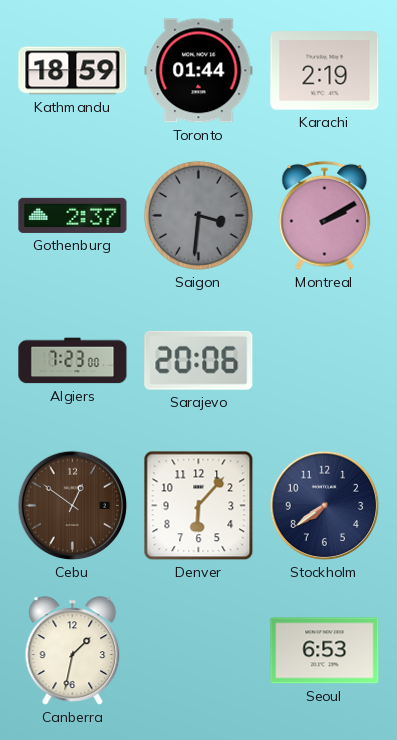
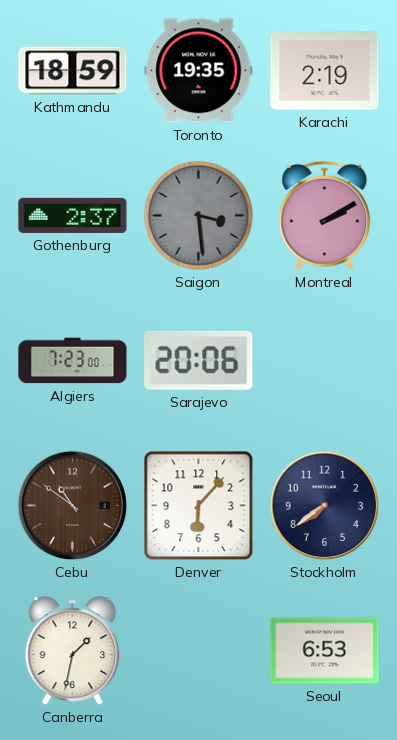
Toronto: 01:44 -> 19:35
Saigon: 3:31 -> 3:29
Cebu: 12:51 -> 10:51
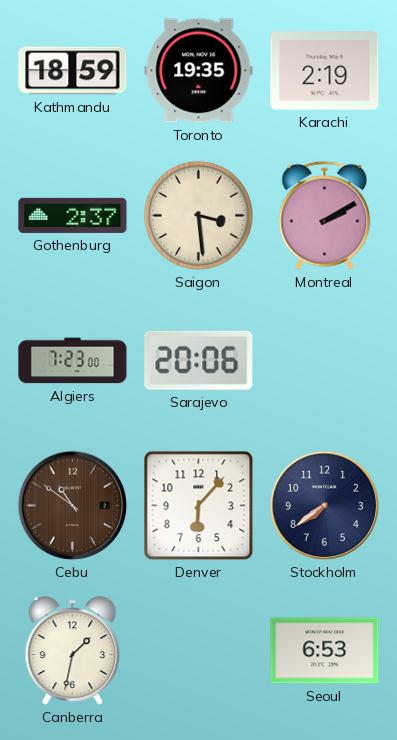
Saigon dial: grey -> cream
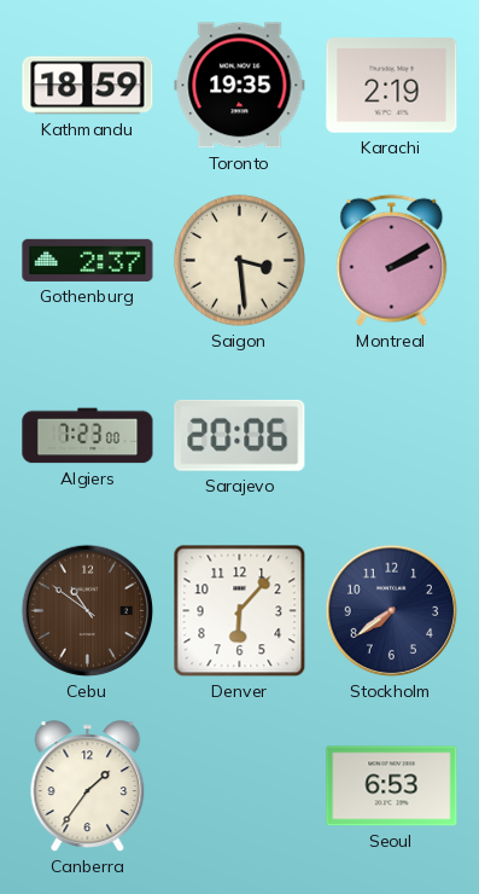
Canberra: 1:32 -> 1:36
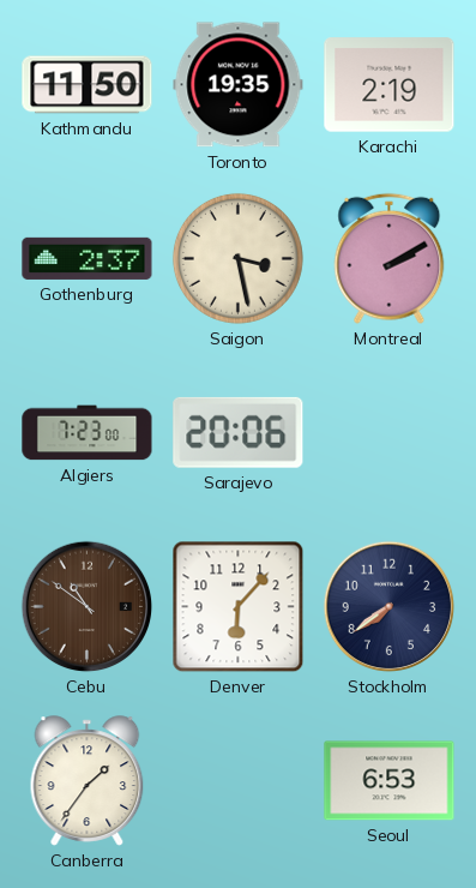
Kathmandu: 18:59 -> 11:50
Saigon: 3:29 -> 3:28
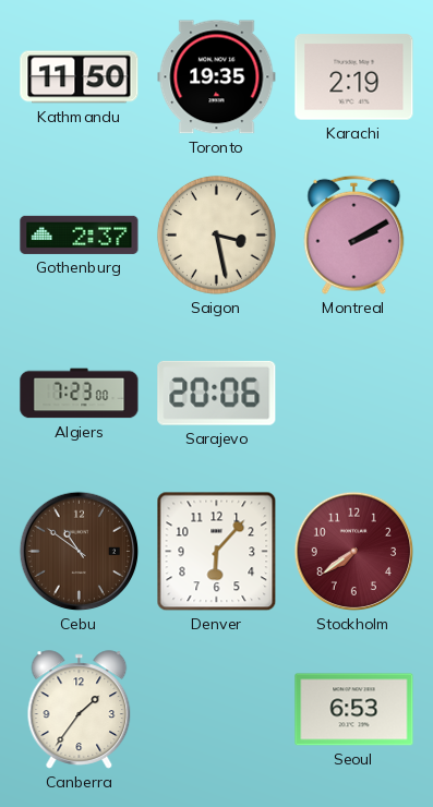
Stockholm dial: navy -> burgundy
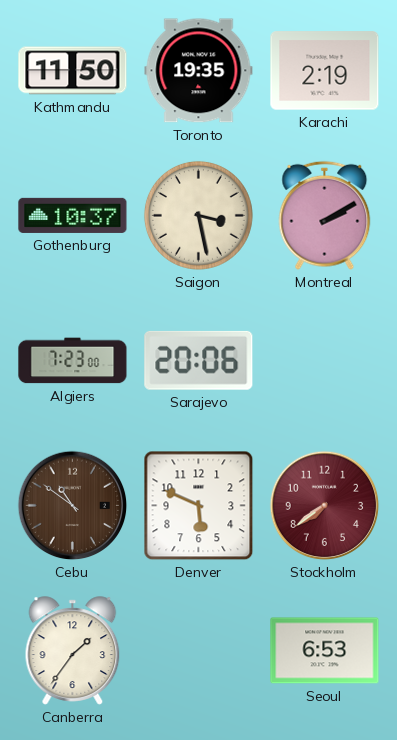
Gothenburg: 2:37 -> 10:37
Denver: 6:07 -> 5:49
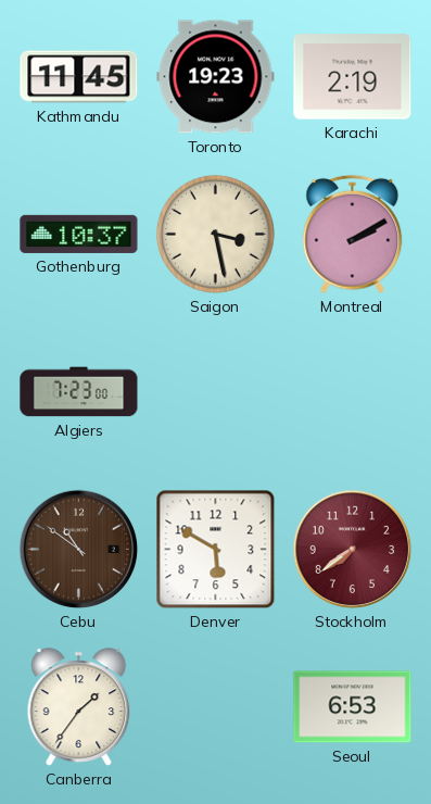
Kathmandu: 11:50 -> 11:45
Toronto: 19:35 -> 19:23
Sarajevo: 20:06 -> none
Denver: 5:49 -> 5:50
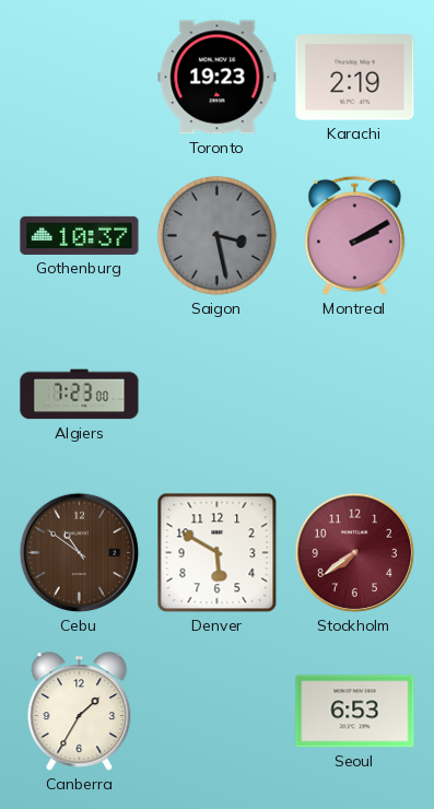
Kathmandu: 11:45 -> none
Saigon dial: cream -> grey
Canberra: 1:36 -> 1:35
